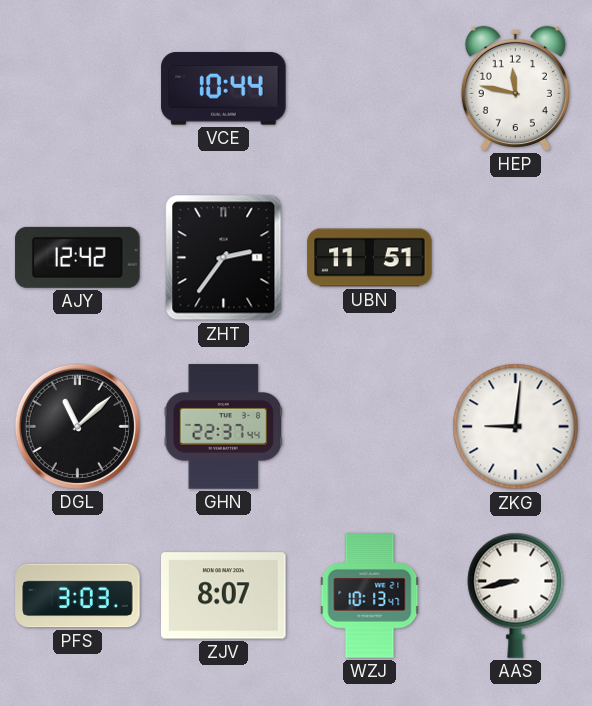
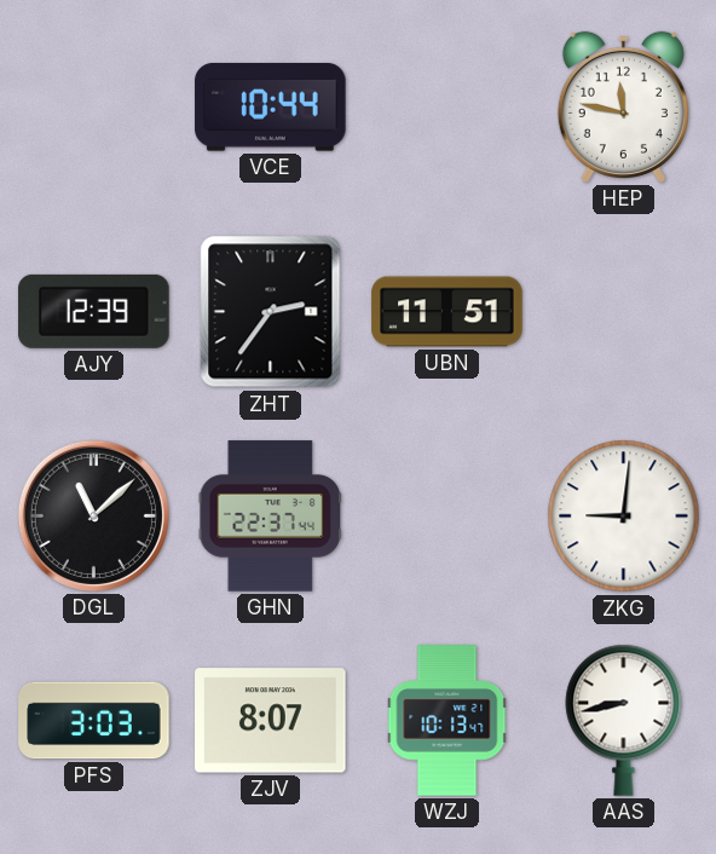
AJY: 12:42 -> 12:39
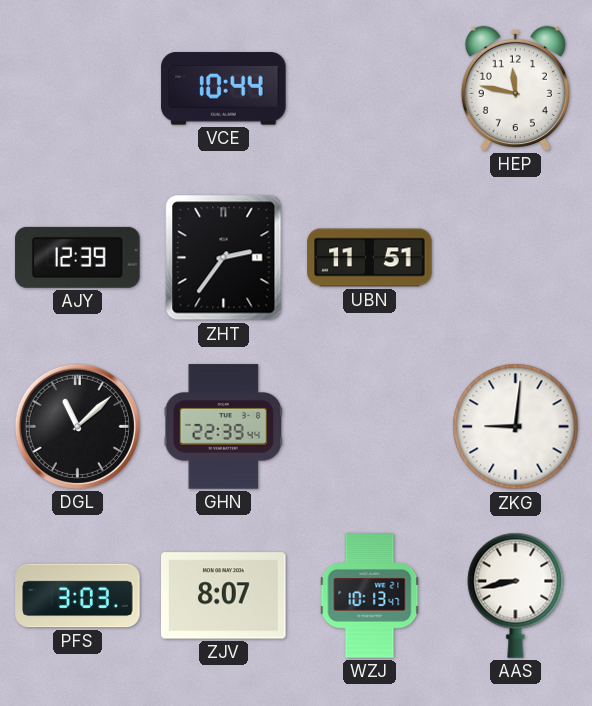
GHN: 22:37 -> 22:39
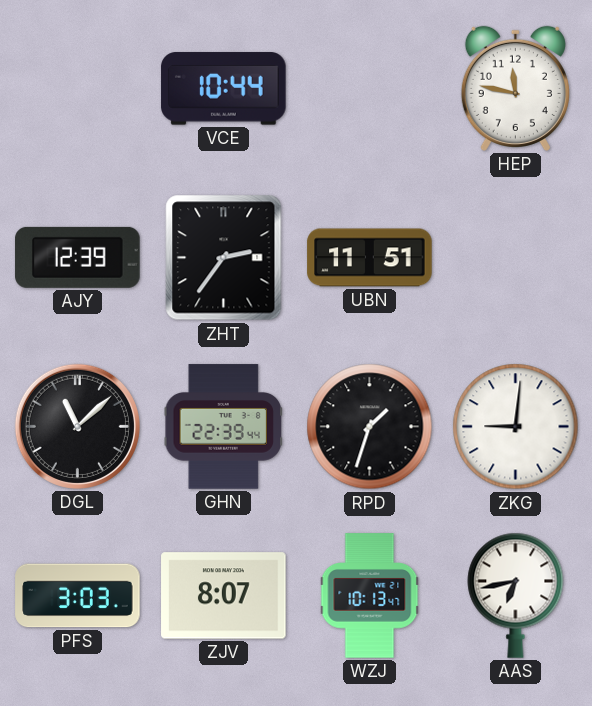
RPD: none -> 1:33
AAS: 8:43 -> 6:43
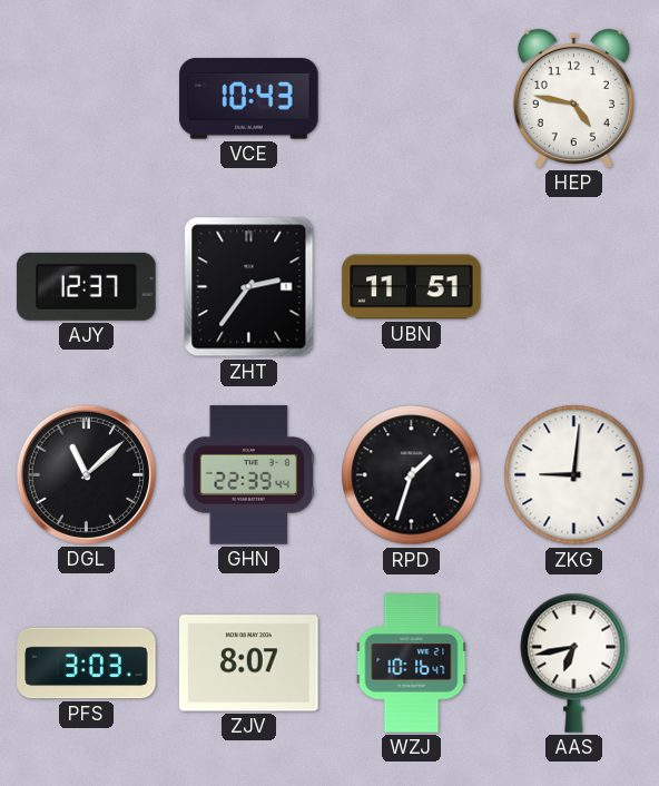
VCE: 10:44 -> 10:43
HEP: 11:47 -> 4:47
AJY: 12:39 -> 12:37
WZJ: 10:13 -> 10:16
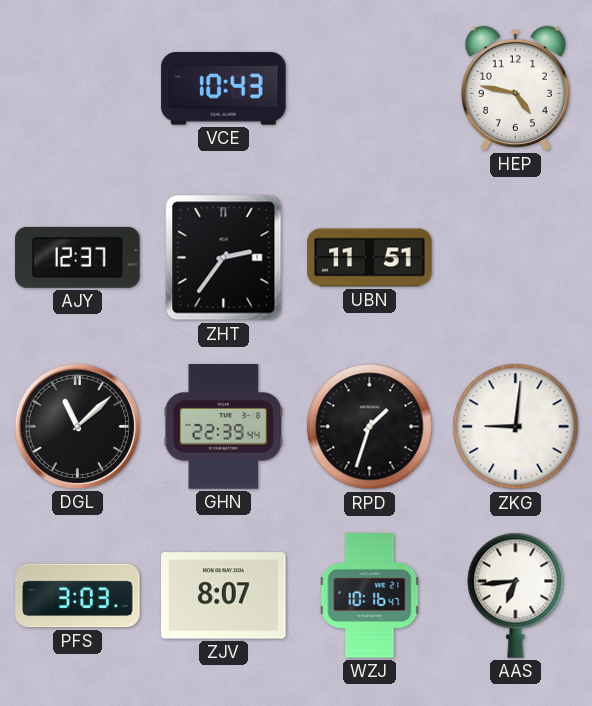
AAS: 6:43 -> 6:44
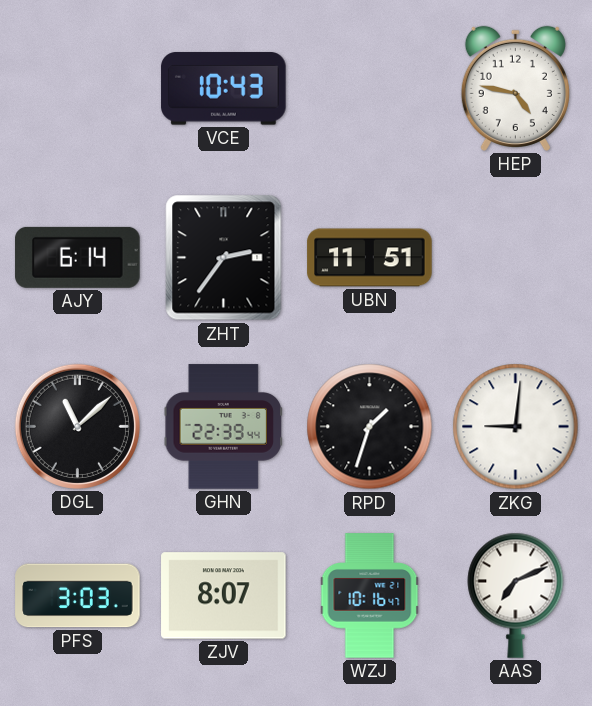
AJY: 12:37 -> 6:14
AAS: 6:44 -> 7:11
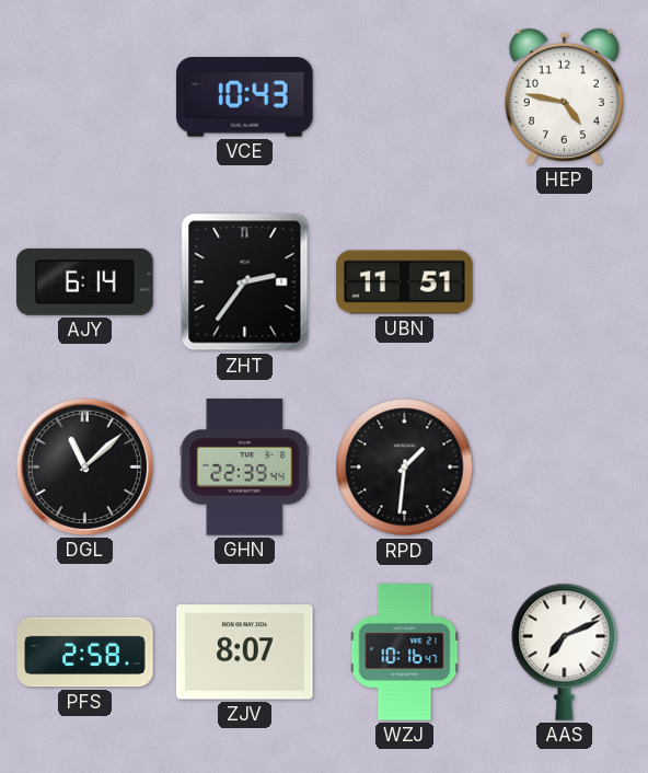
RPD: 1:33 -> 1:31
ZKG: 9:01 -> none
PFS: 3:03 -> 2:58
